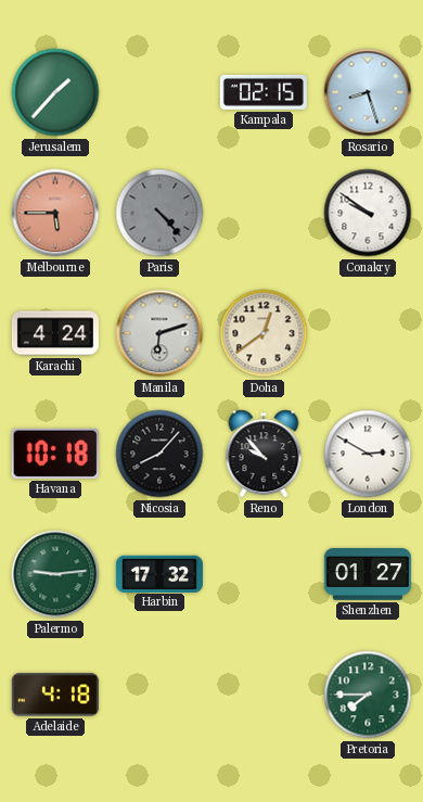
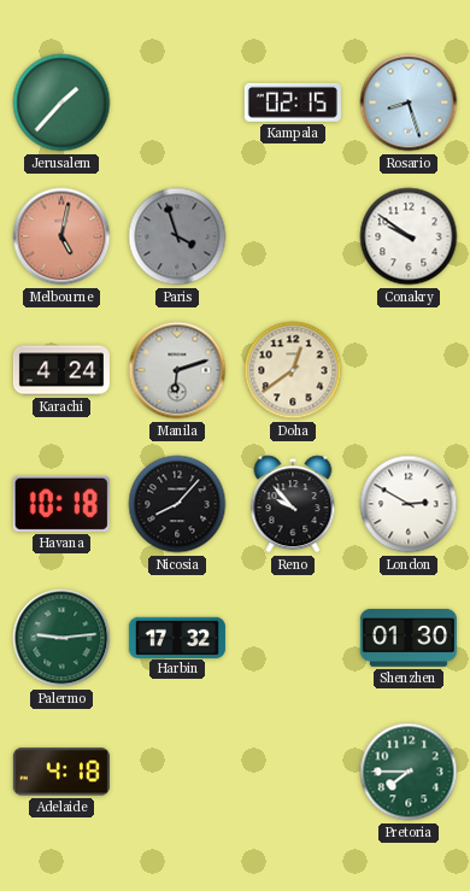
Melbourne: 5:45 -> 5:02
Paris: 4:23 -> 3:57
Shenzhen: 01:27 -> 01:30
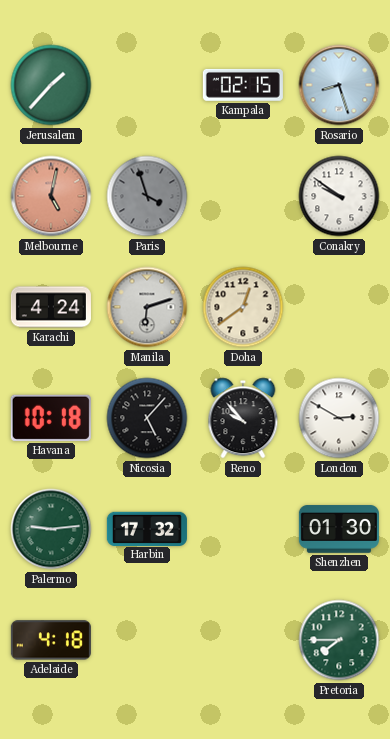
Nicosia: 8:07 -> 5:07
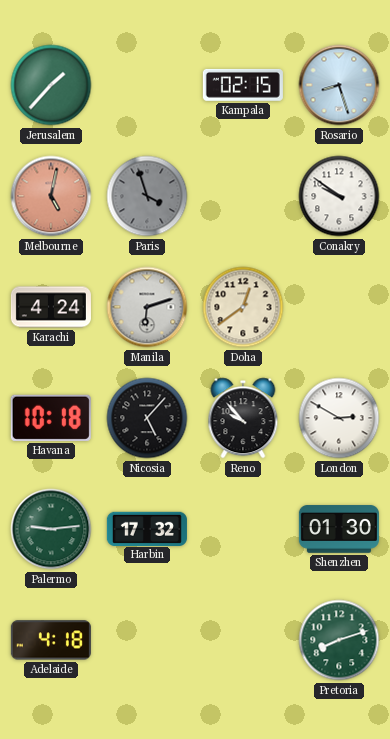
Pretoria: 7:45 -> 8:12
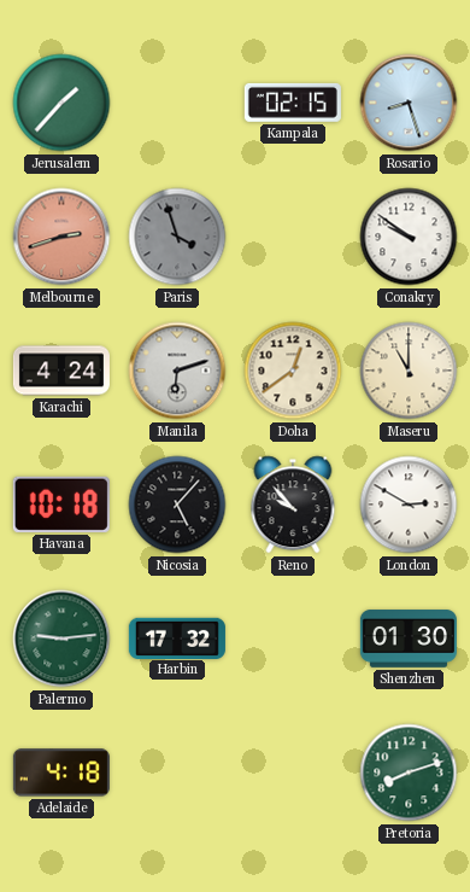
Melbourne: 5:02 -> 2:42
Maseru: none -> 11:00
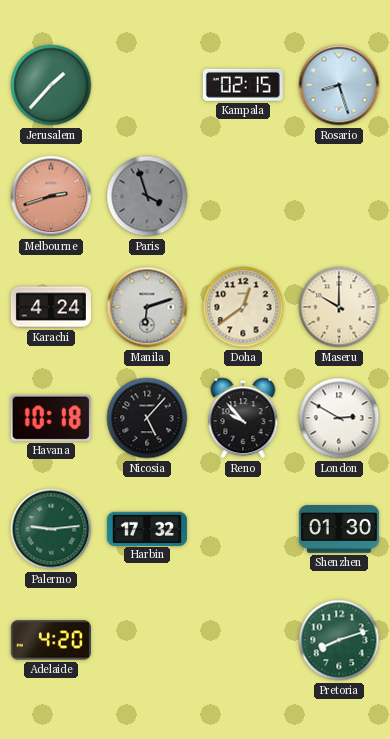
Conakry: 9:51 -> none
Maseru: 11:00 -> 10:00
Adelaide: 4:18 -> 4:20
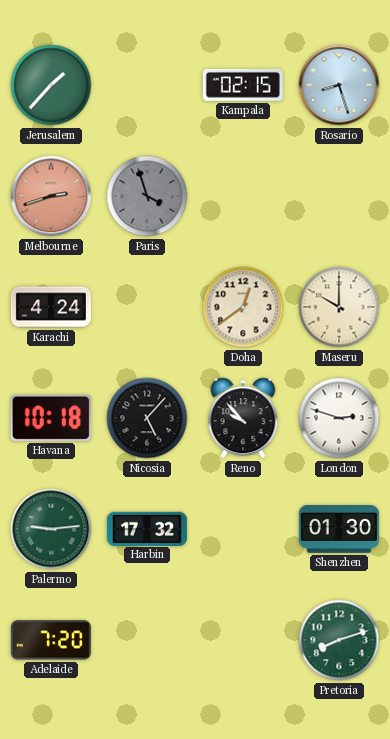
Manila: 6:12 -> none
London: 2:50 -> 2:48
Adelaide: 4:20 -> 7:20
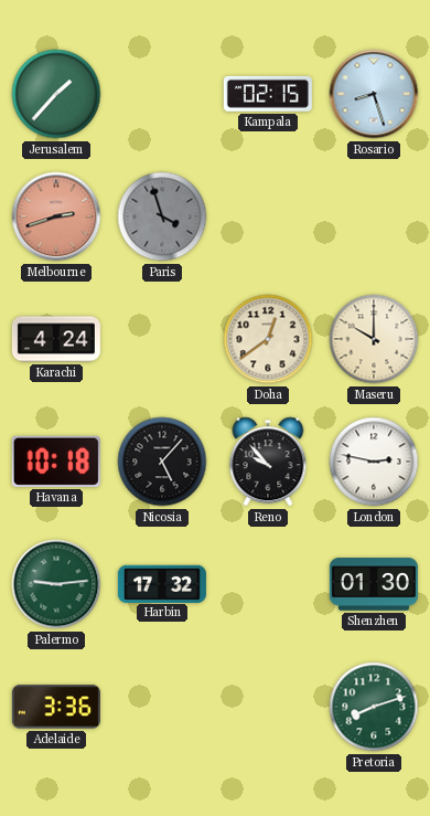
London: 2:48 -> 2:47
Adelaide: 7:20 -> 3:36
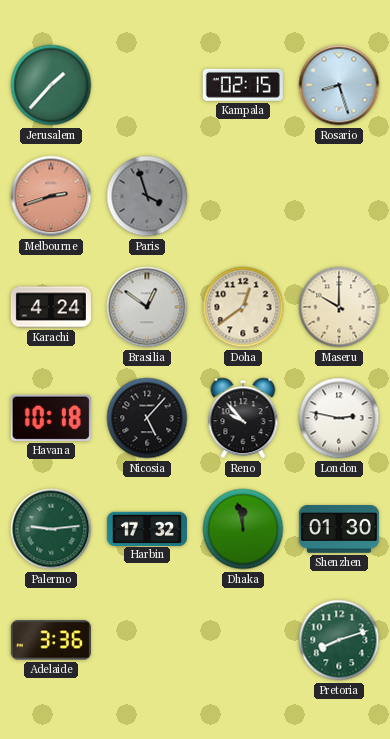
Brasilia: none -> 12:51
Dhaka: none -> 11:58
